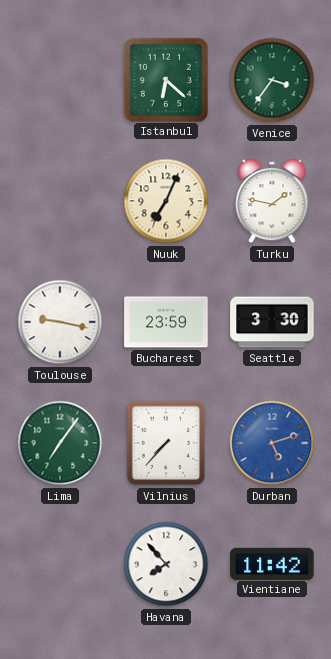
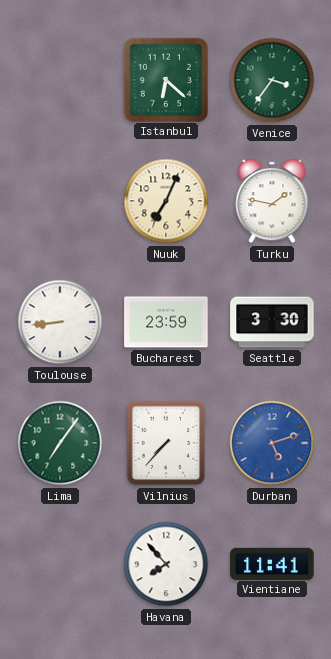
Toulouse: 9:17 -> 8:44
Vientiane: 11:42 -> 11:41
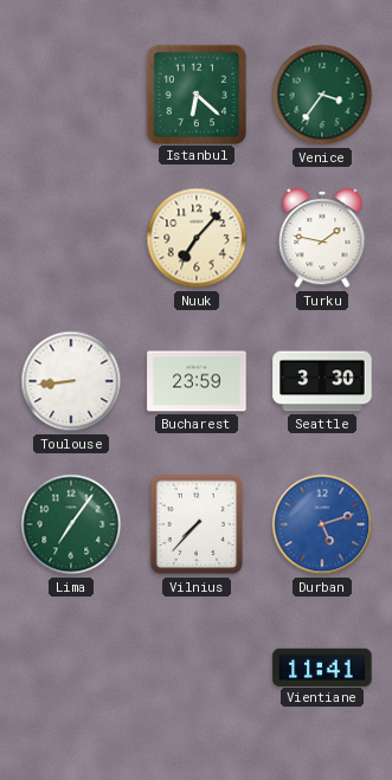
Nuuk: 7:04 -> 7:07
Havana: 7:53 -> none
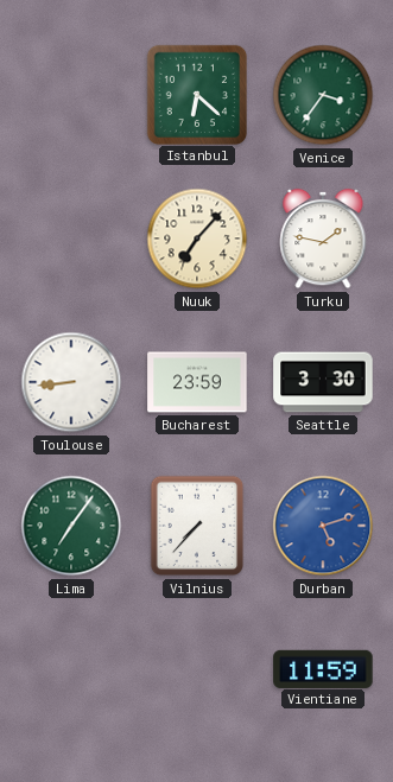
Vientiane: 11:41 -> 11:59
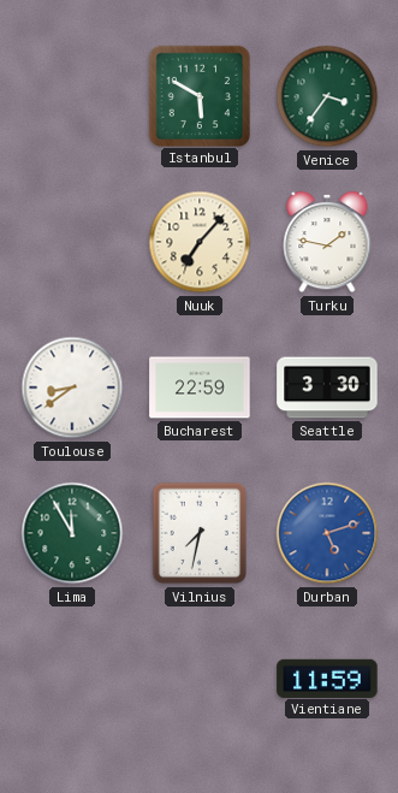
Istanbul: 6:22 -> 5:50
Toulouse: 8:44 -> 8:39
Bucharest: 23:59 -> 22:59
Lima: 7:06 -> 11:55
Vilnius: 7:37 -> 7:32
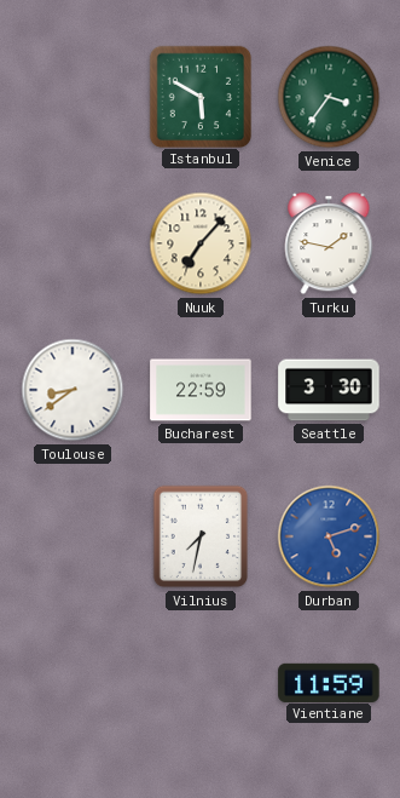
Lima: 11:55 -> none
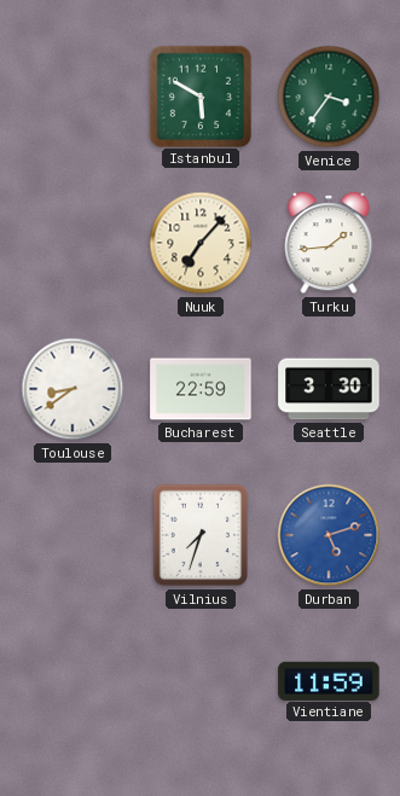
Turku: 1:47 -> 1:44
Vilnius: 7:32 -> 7:33
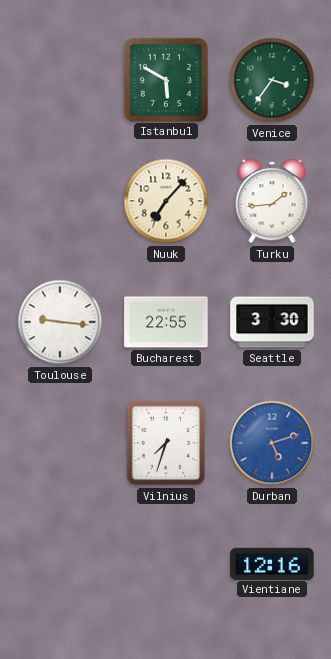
Toulouse: 8:39 -> 9:16
Bucharest: 22:59 -> 22:55
Vientiane: 11:59 -> 12:16
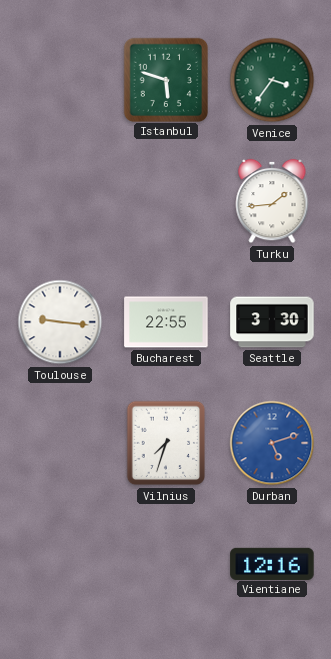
Istanbul: 5:50 -> 5:48
Nuuk: 7:07 -> none
